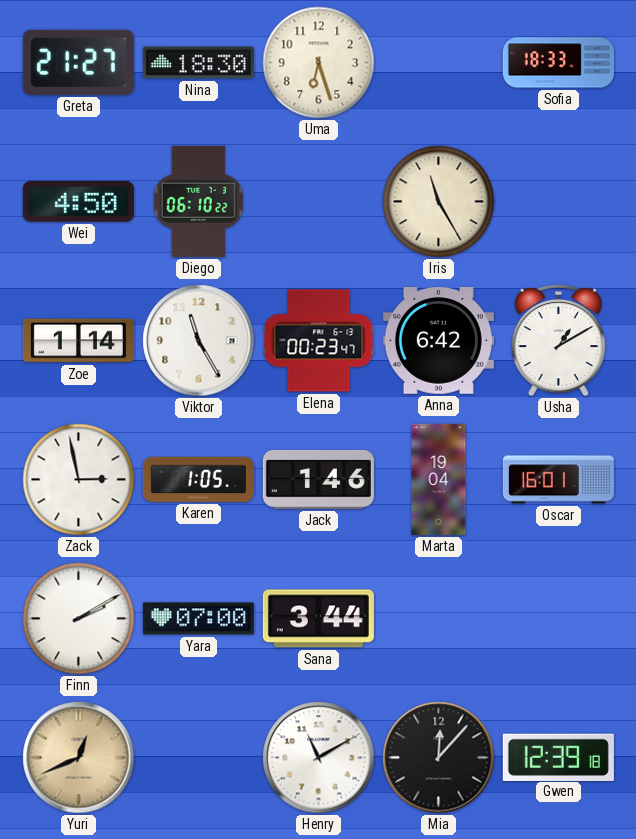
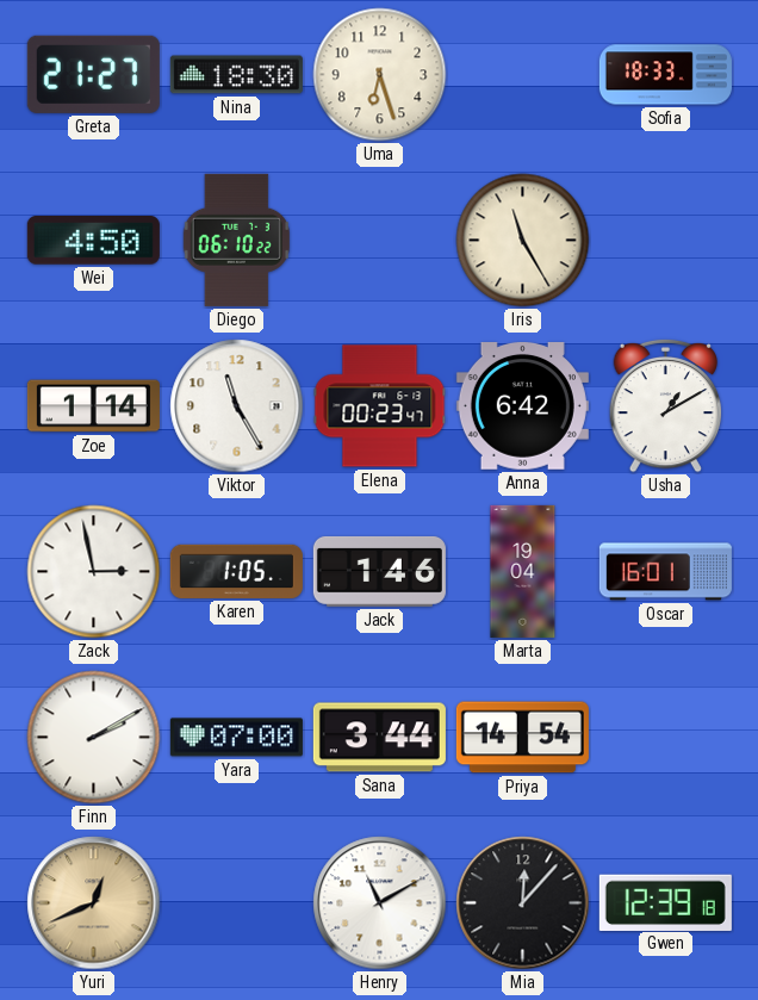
Priya: none -> 14:54
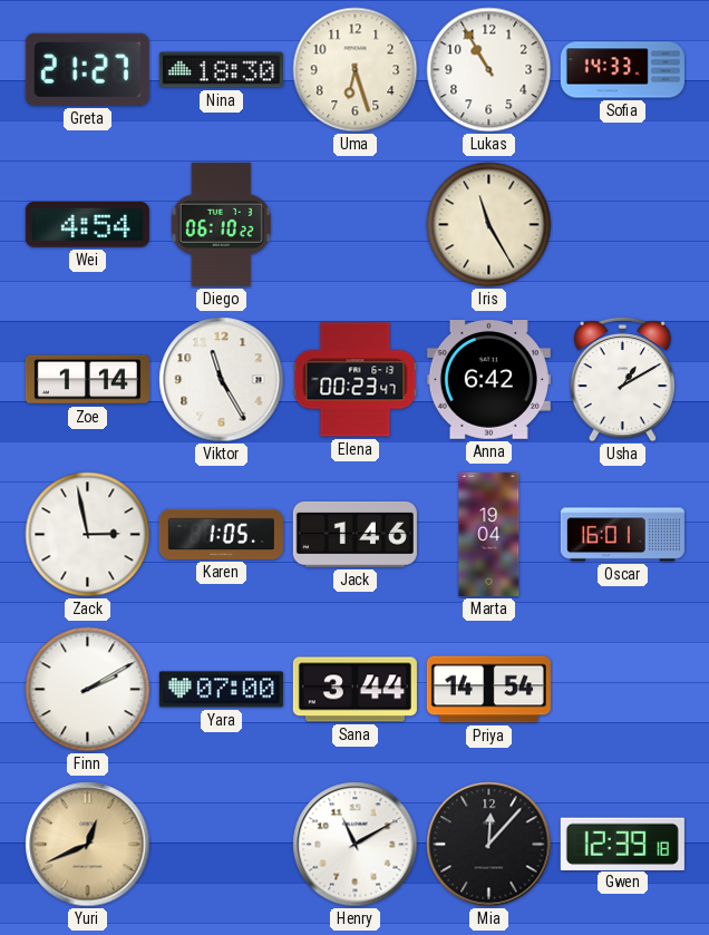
Lukas: none -> 10:55
Sofia: 18:33 -> 14:33
Wei: 4:50 -> 4:54
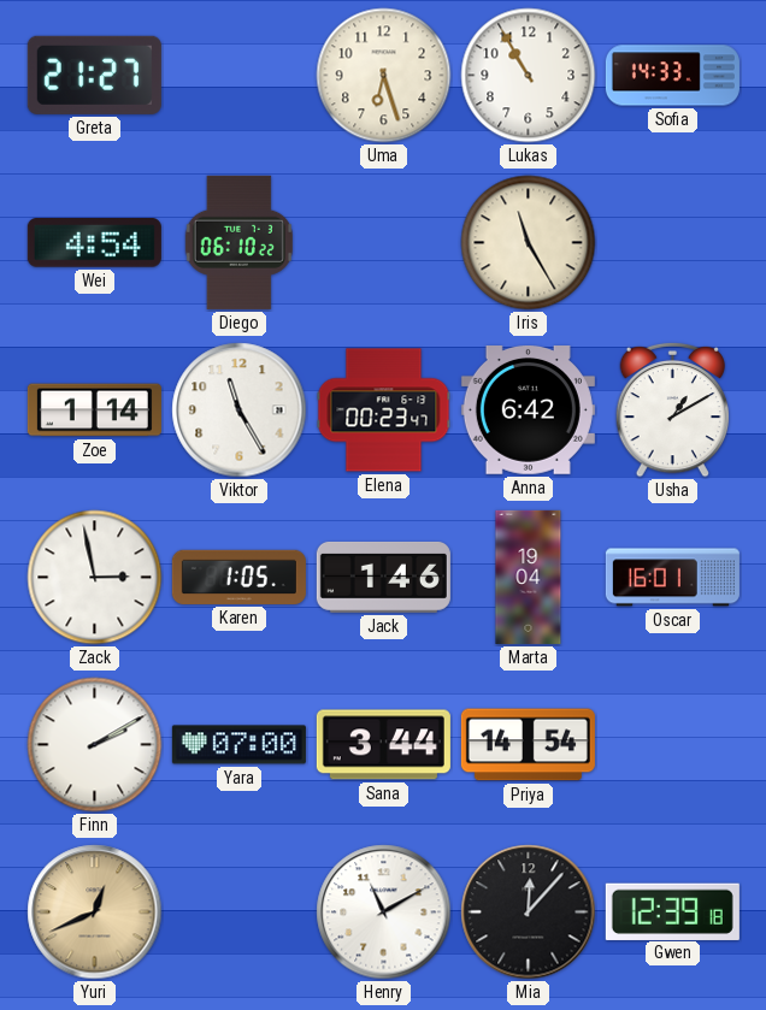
Nina: 18:30 -> none
